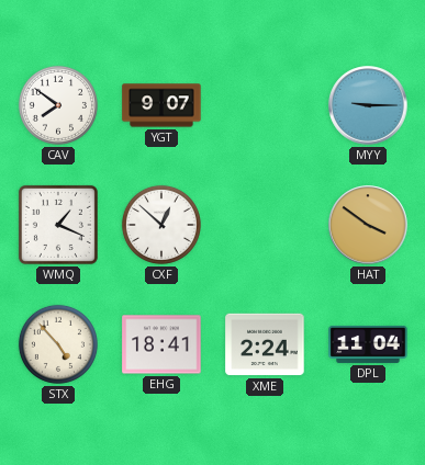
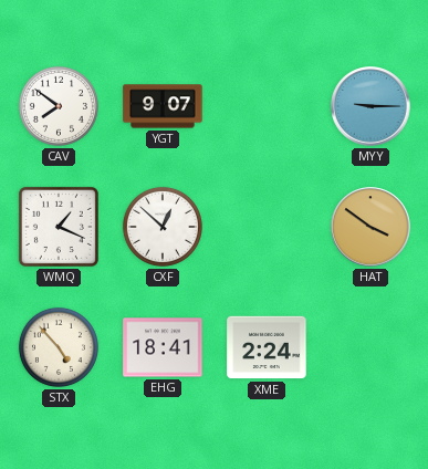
DPL: 11:04 -> none
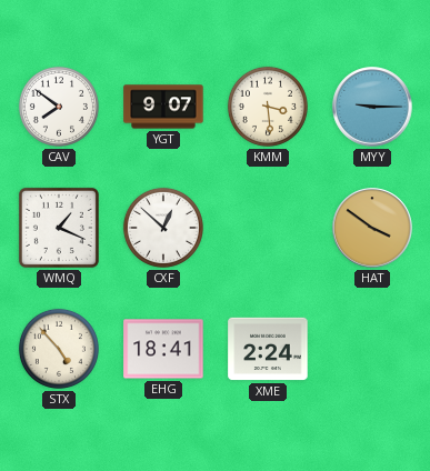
KMM: none -> 3:29
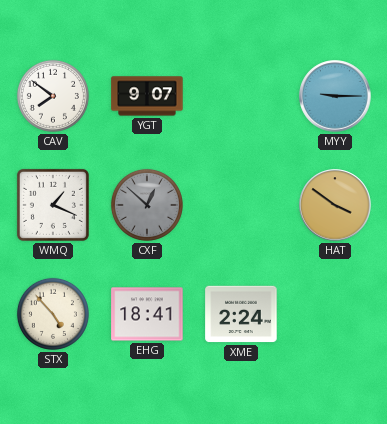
KMM: 3:29 -> none
CXF dial: white -> grey
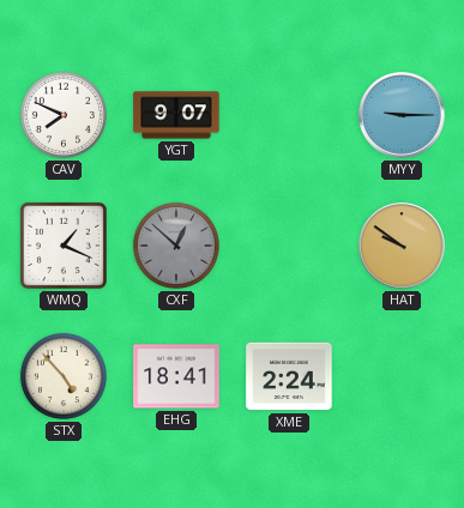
CAV: 7:51 -> 7:49
HAT: 3:51 -> 9:51
